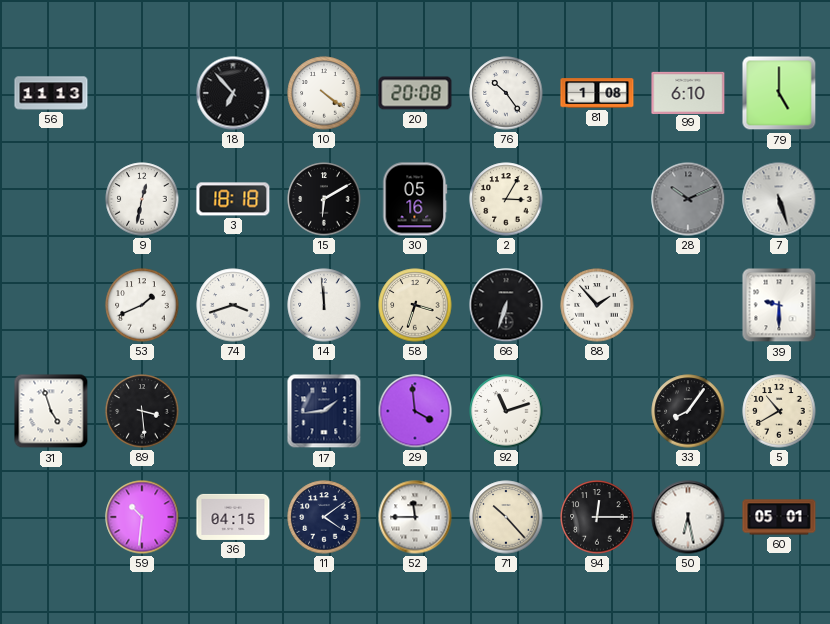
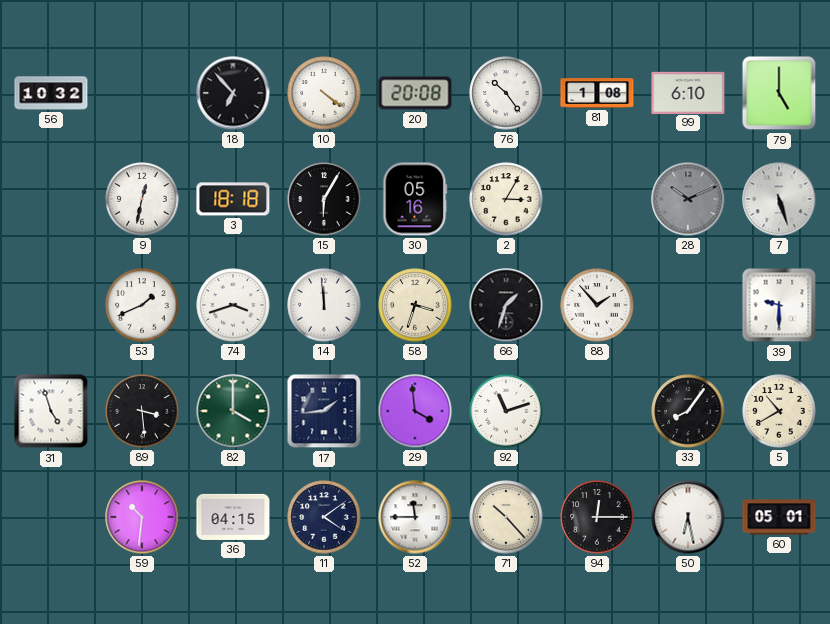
56: 11:13 -> 10:32
15: 6:10 -> 6:05
66: 6:33 -> 1:33
82: none -> 4:00
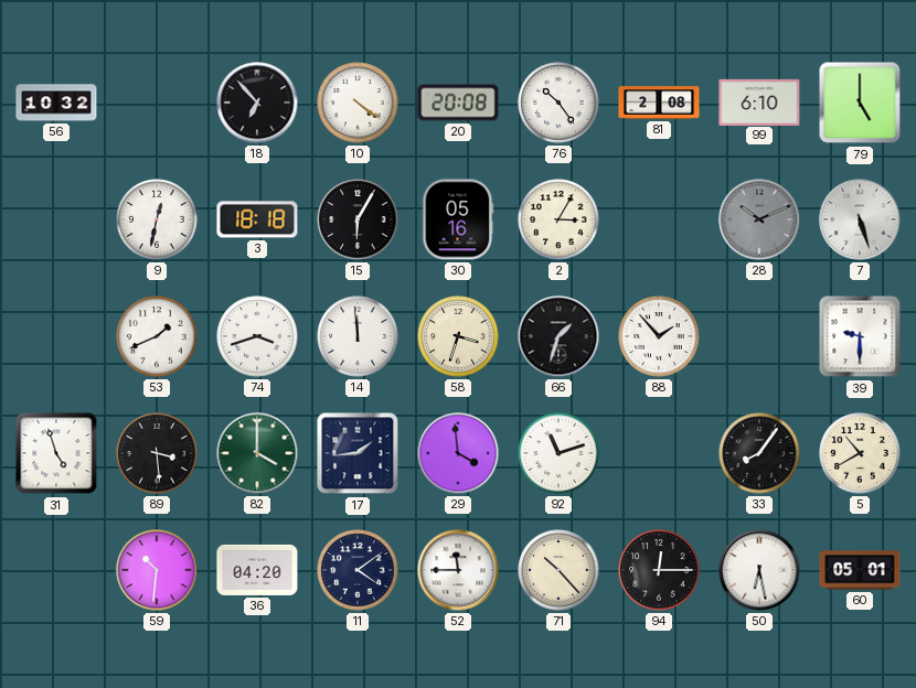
81: 1:08 -> 2:08
36: 04:15 -> 04:20
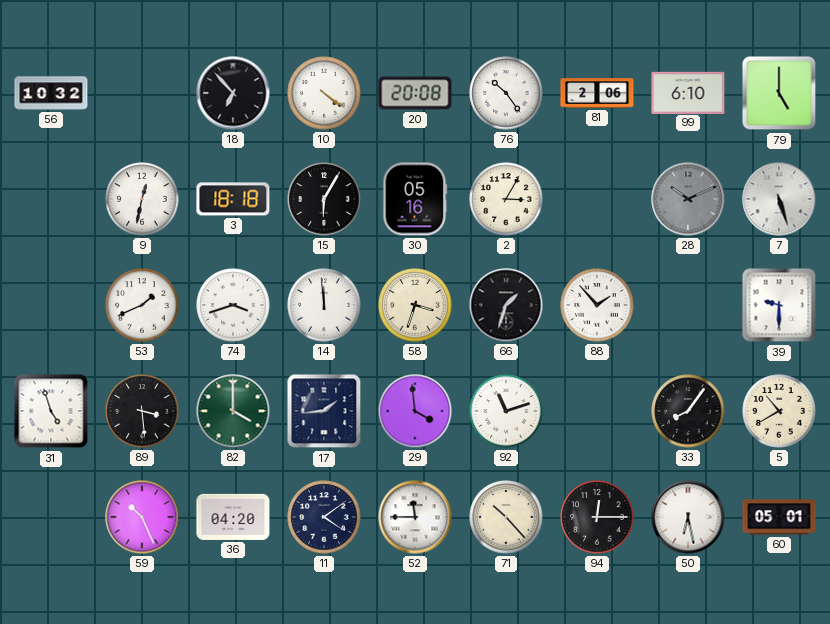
81: 2:08 -> 2:06
59: 10:31 -> 10:26
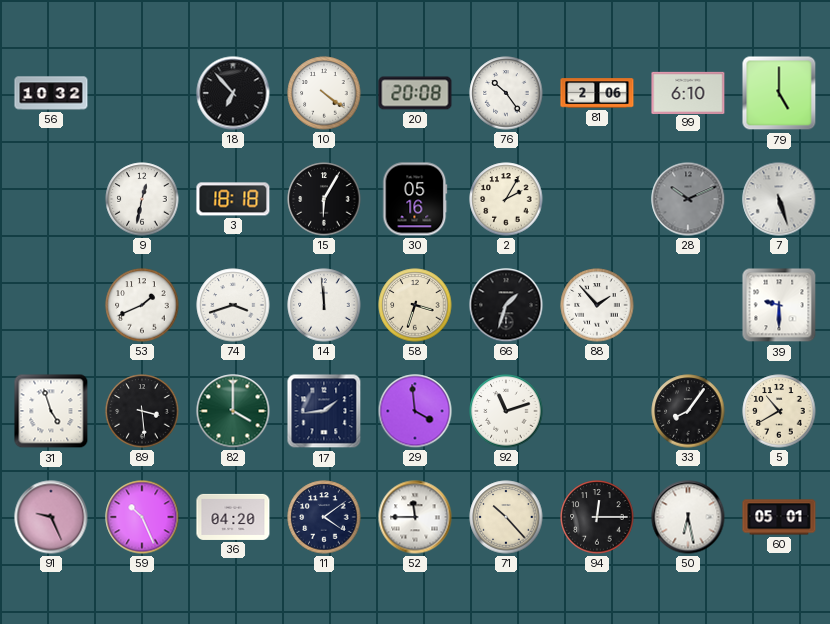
2: 3:05 -> 2:05
91: none -> 9:26
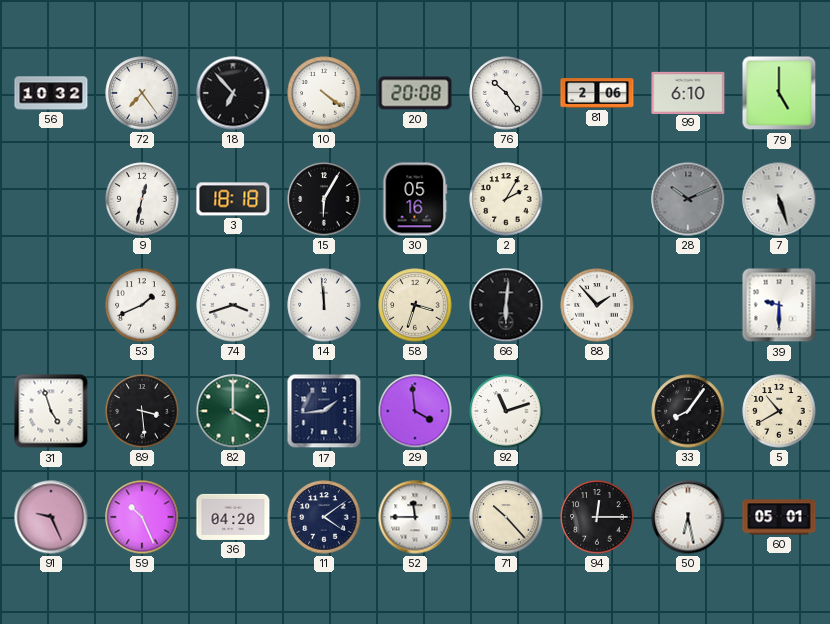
72: none -> 7:24
66: 1:33 -> 6:01
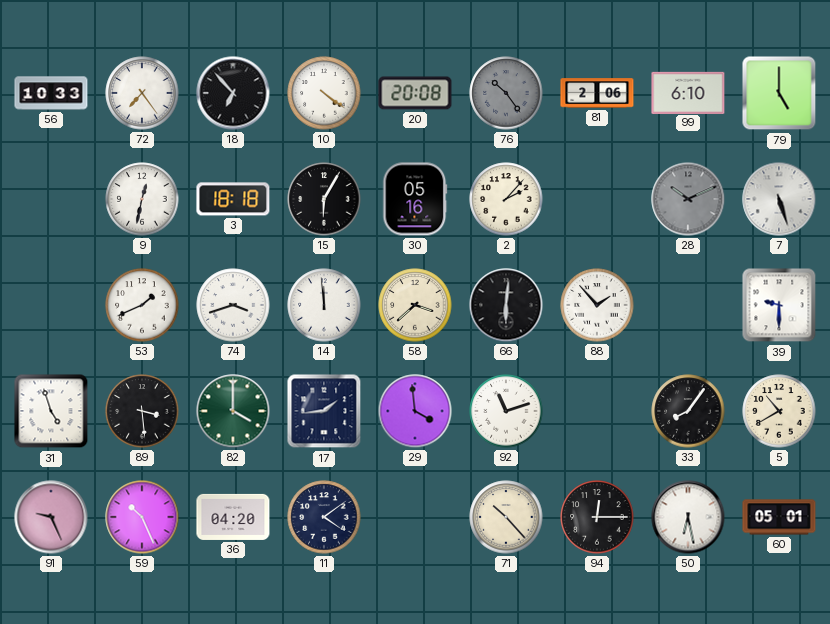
56: 10:32 -> 10:33
76 dial: white -> grey
2: 2:05 -> 2:07
58: 3:33 -> 3:38
52: 11:45 -> none
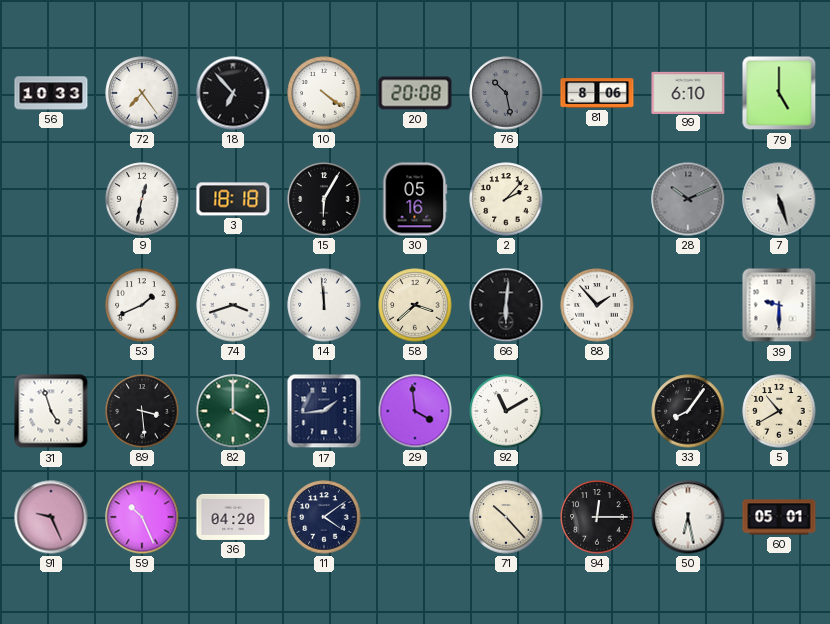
76: 10:24 -> 10:28
81: 2:06 -> 8:06
92: 11:12 -> 11:10
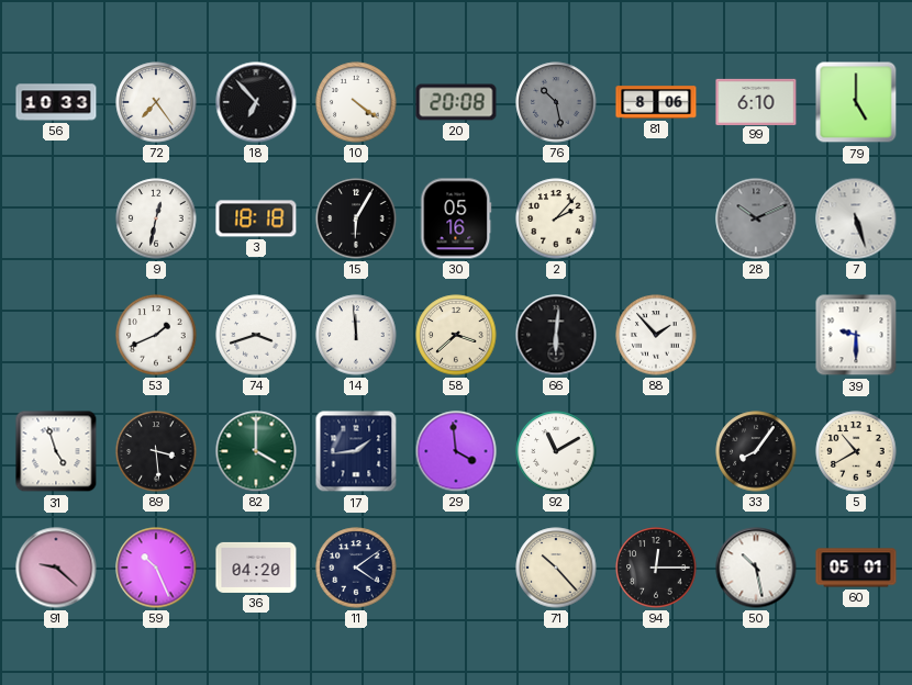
91: 9:26 -> 9:22
50: 6:28 -> 10:28
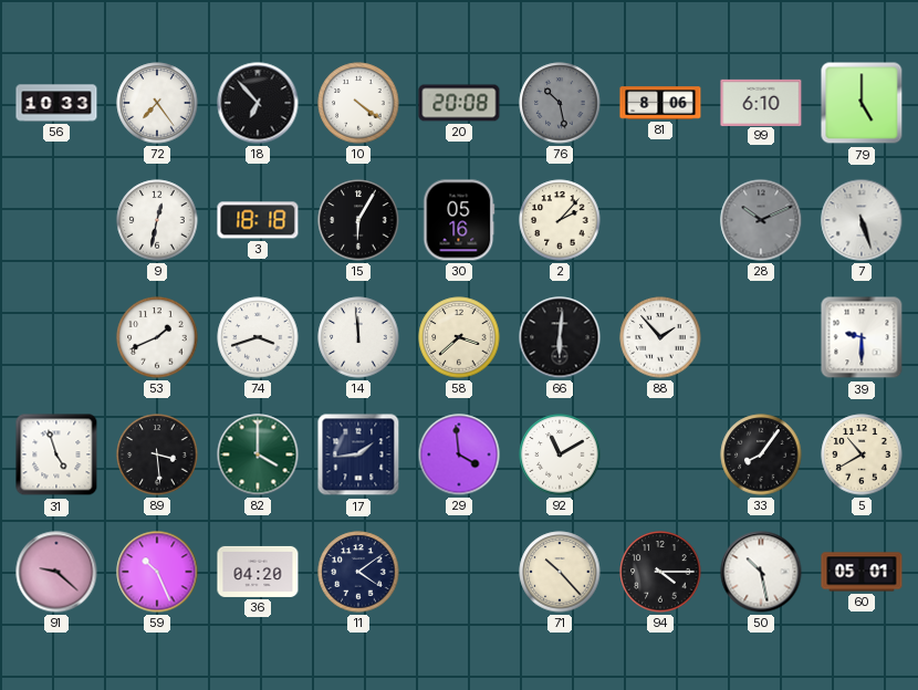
94: 12:15 -> 4:15
